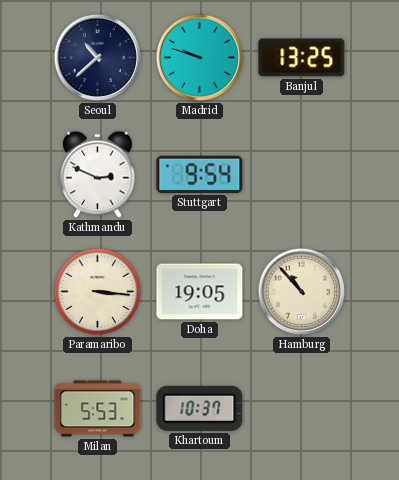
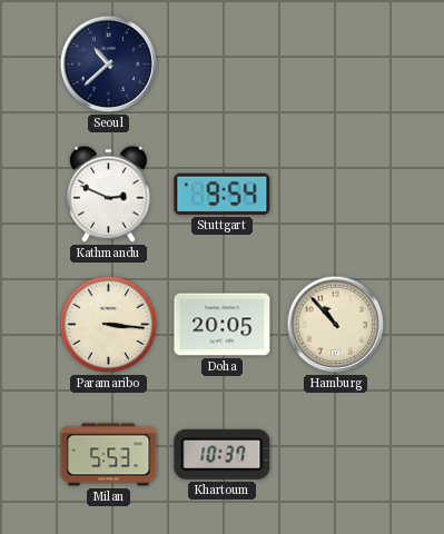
Madrid: 9:48 -> none
Banjul: 13:25 -> none
Doha: 19:05 -> 20:05
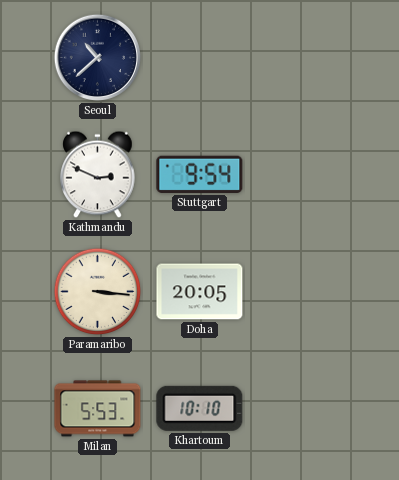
Hamburg: 10:53 -> none
Khartoum: 10:37 -> 10:10
